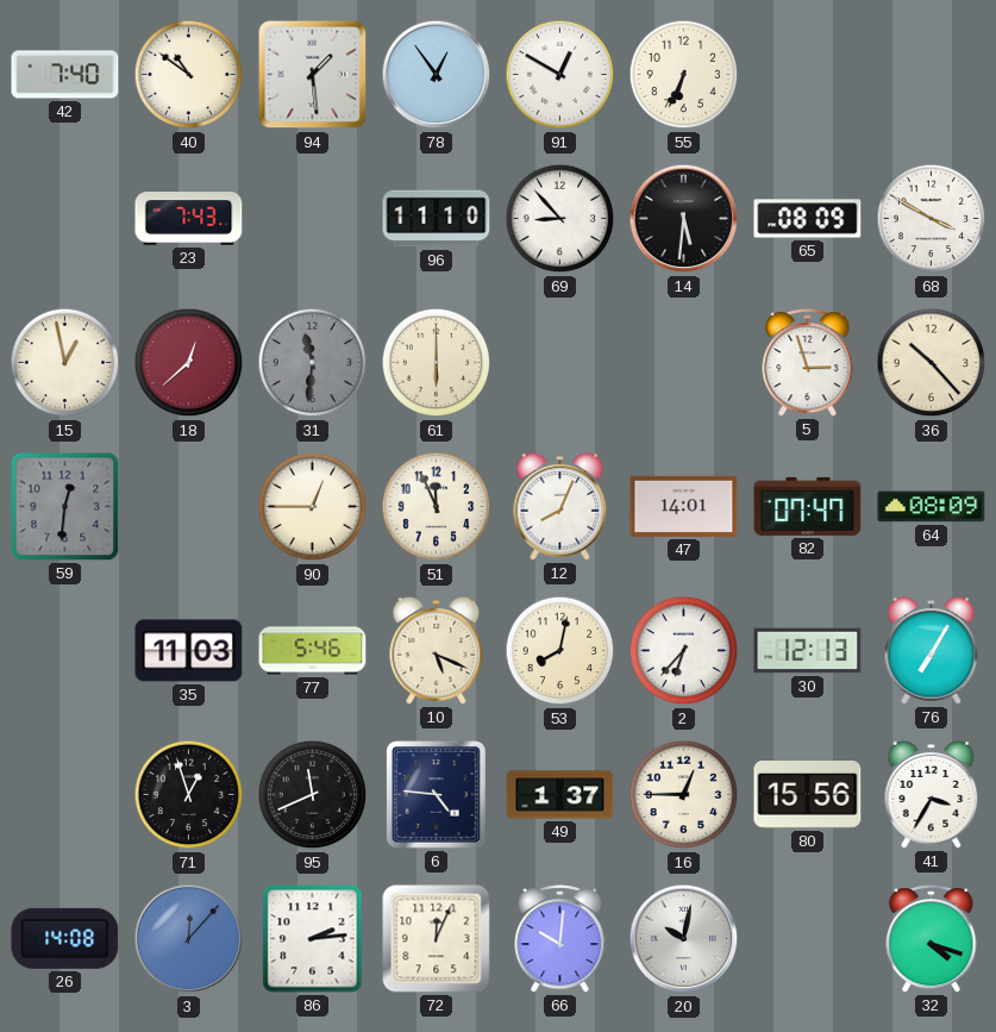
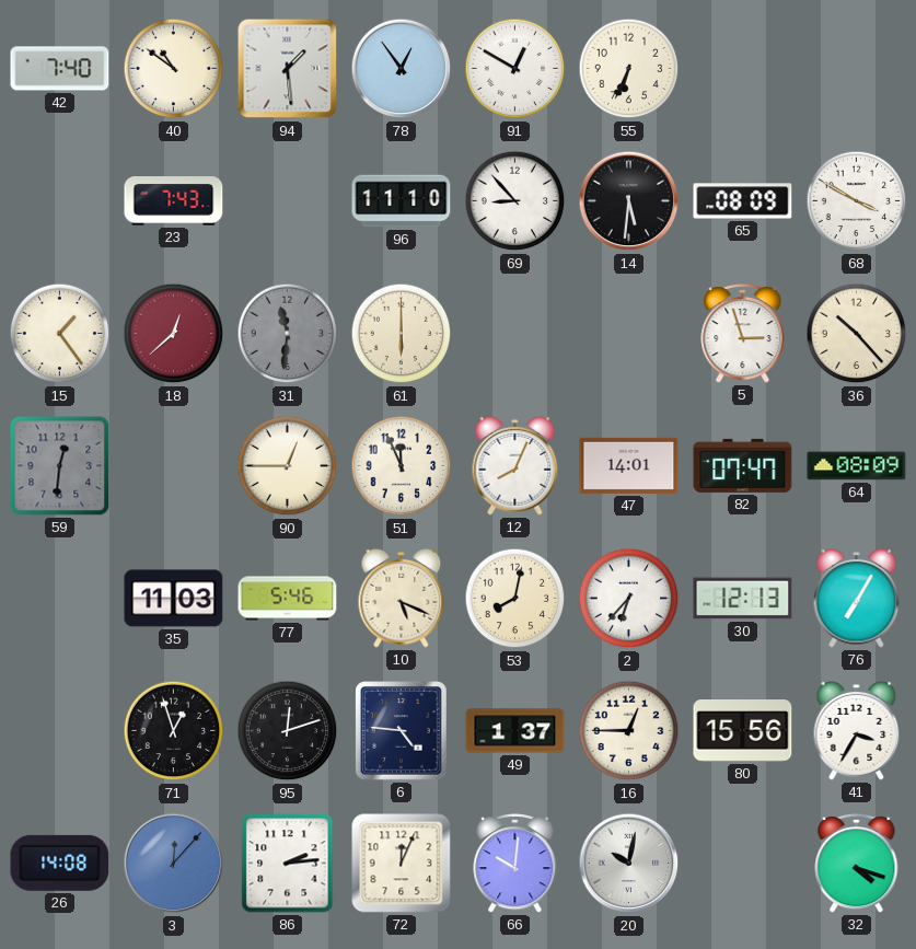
15: 12:58 -> 1:24
95: 11:41 -> 12:12
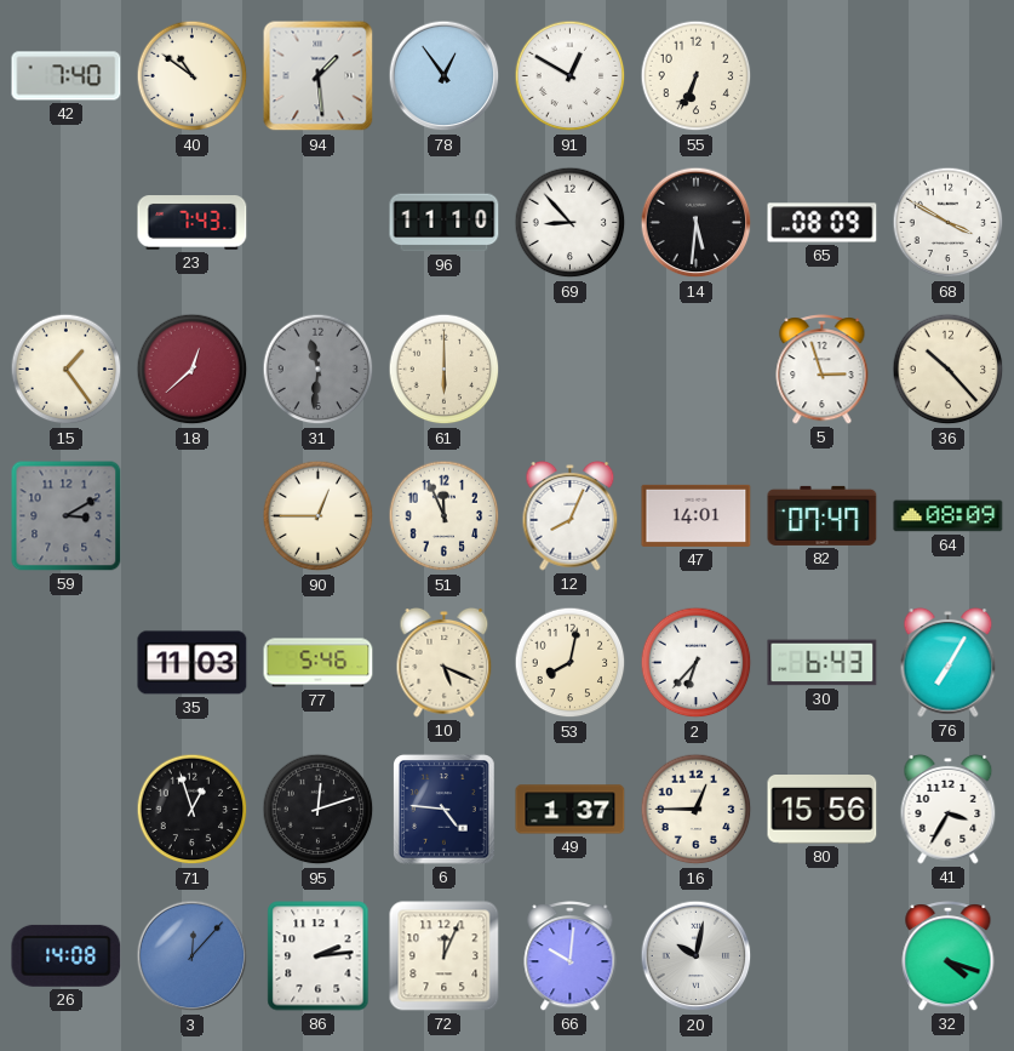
59: 12:31 -> 3:10
30: 12:13 -> 6:43
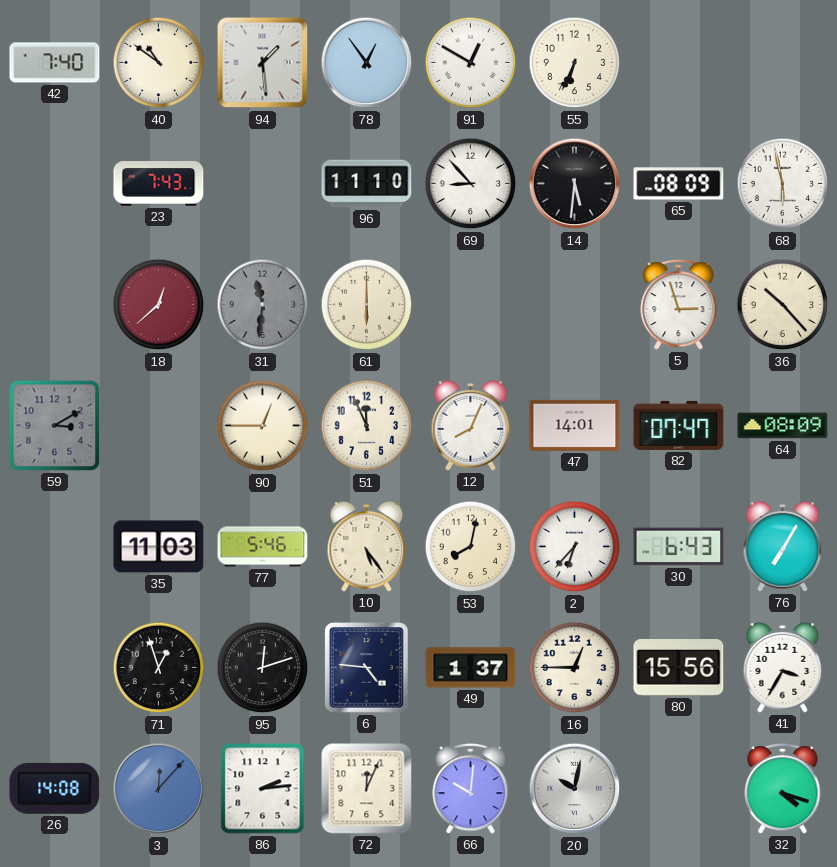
68: 3:50 -> 5:58
15: 1:24 -> none
10: 5:19 -> 5:24
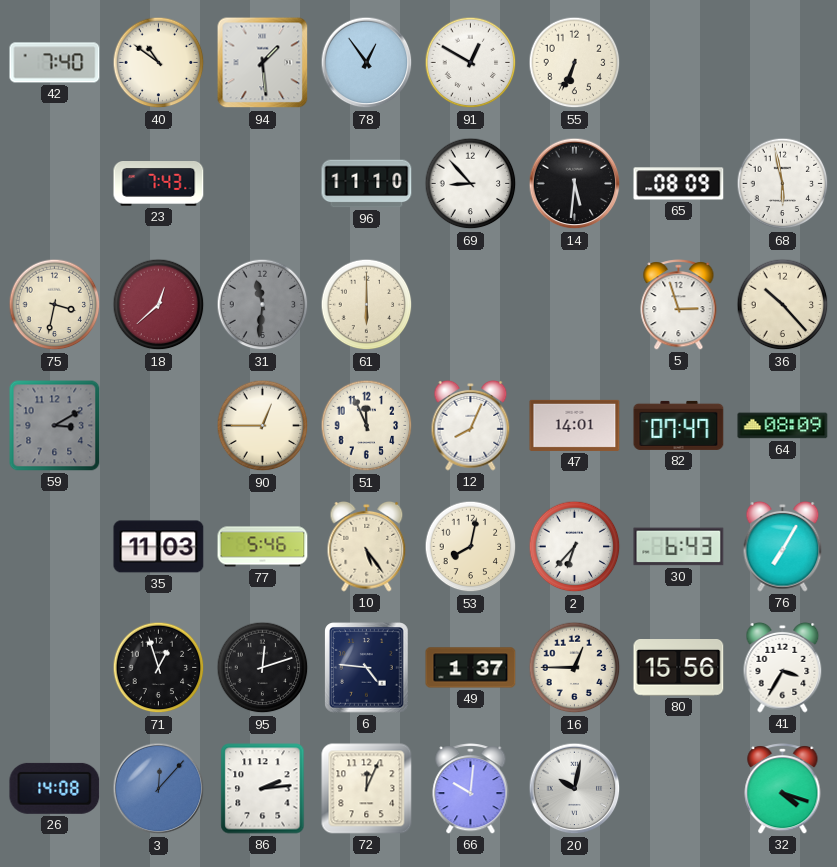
75: none -> 3:32
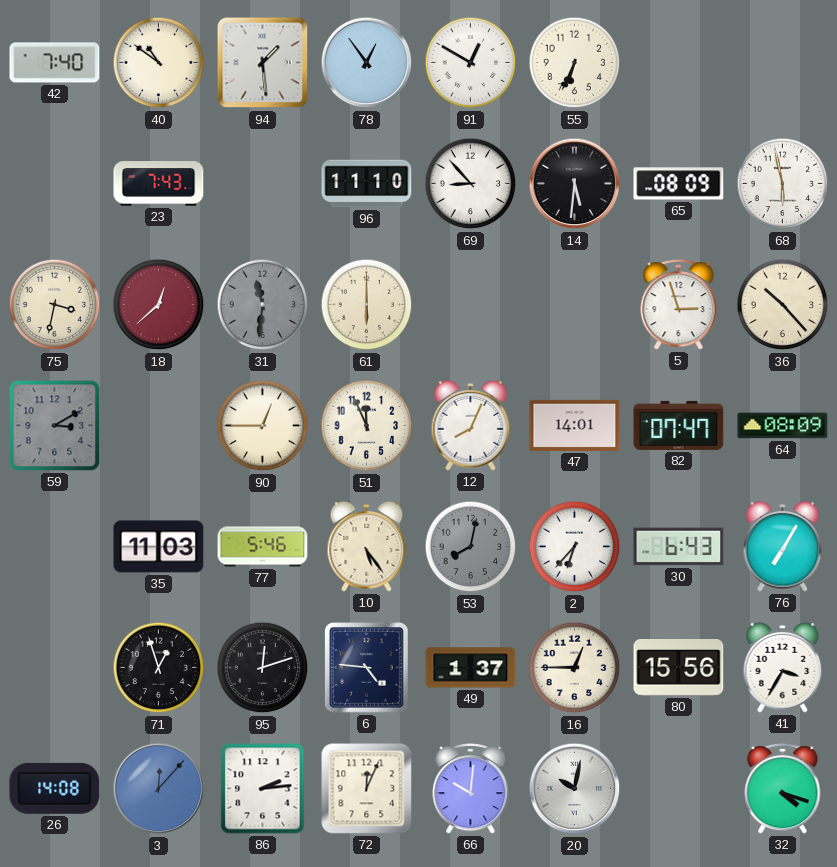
53 dial: cream -> grey
